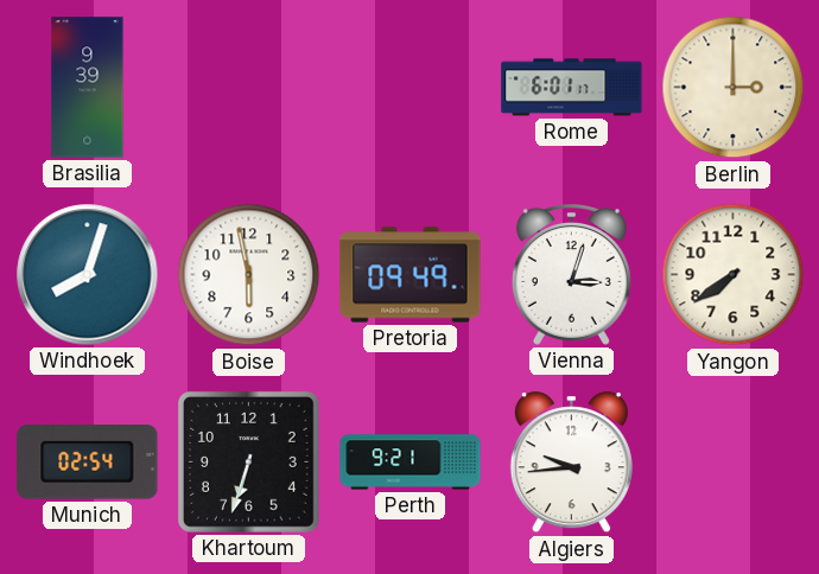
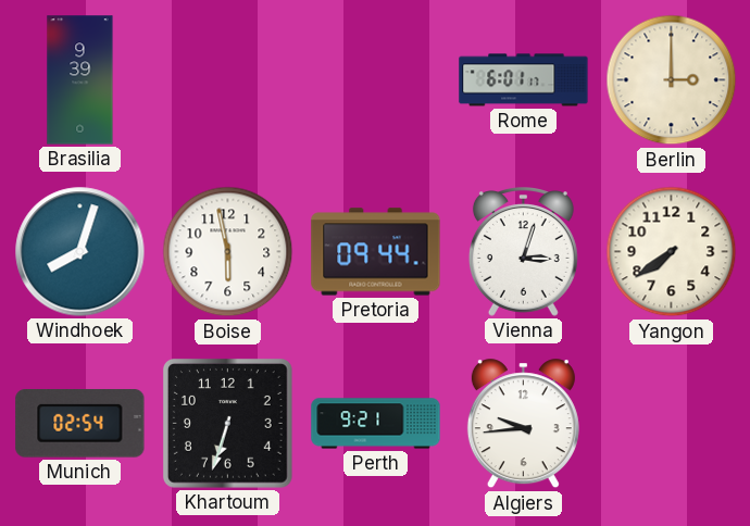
Pretoria: 09:49 -> 09:44
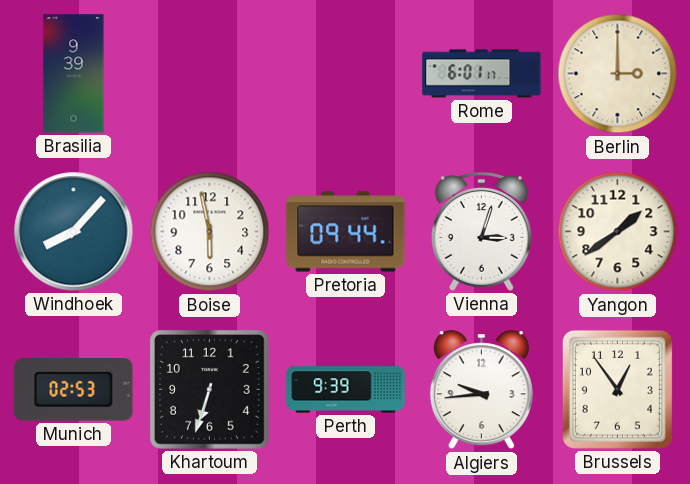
Windhoek: 8:03 -> 8:07
Yangon: 7:39 -> 1:39
Munich: 02:54 -> 02:53
Perth: 9:21 -> 9:39
Brussels: none -> 12:54
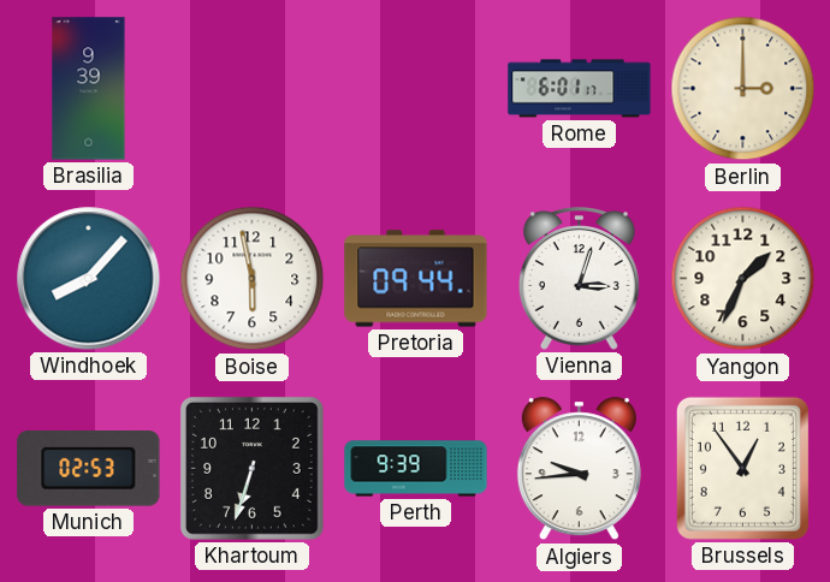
Yangon: 1:39 -> 1:34
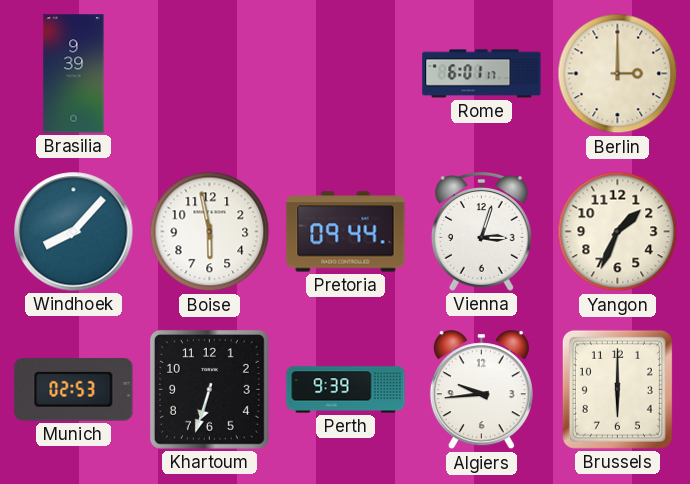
Brussels: 12:54 -> 6:00
